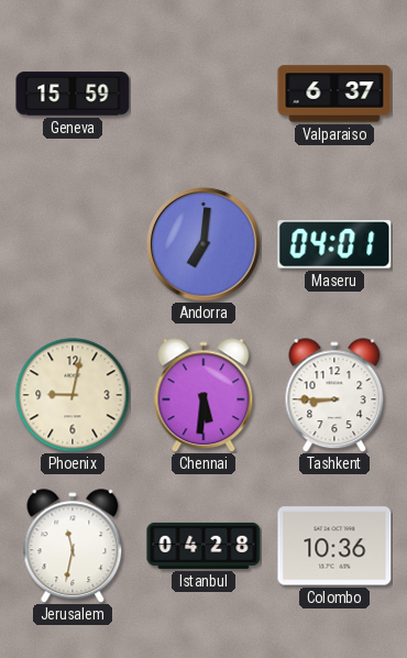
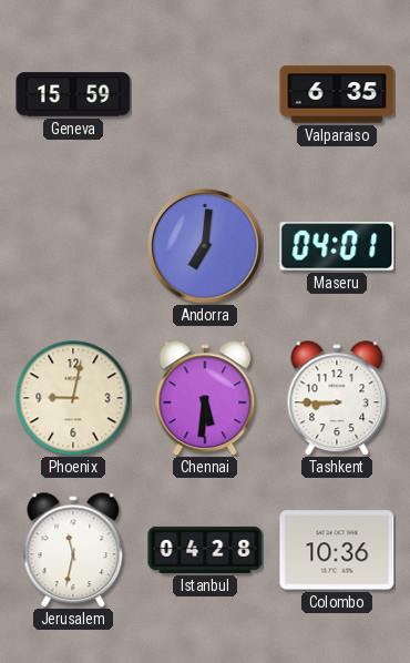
Valparaiso: 6:37 -> 6:35
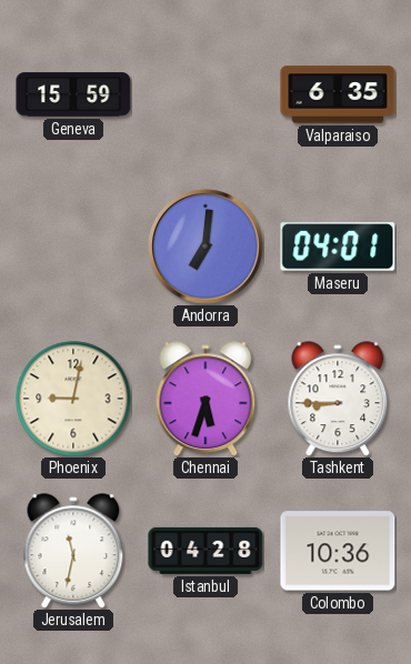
Chennai: 5:31 -> 5:33
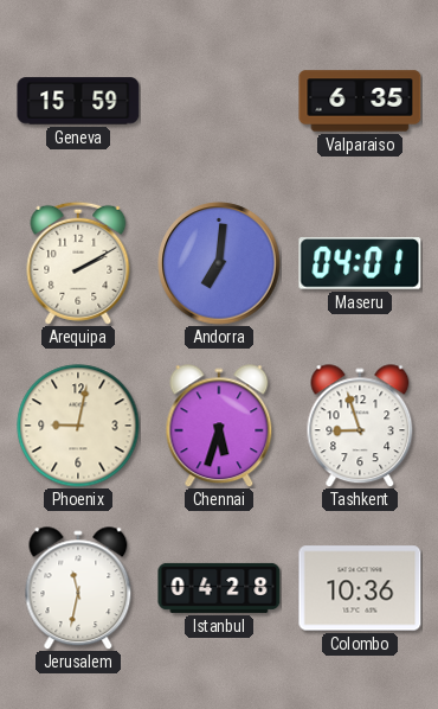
Arequipa: none -> 2:10
Tashkent: 8:45 -> 8:57
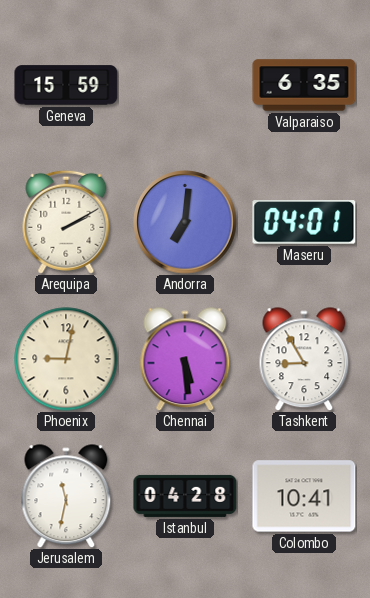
Chennai: 5:33 -> 5:29
Tashkent: 8:57 -> 8:55
Colombo: 10:36 -> 10:41
